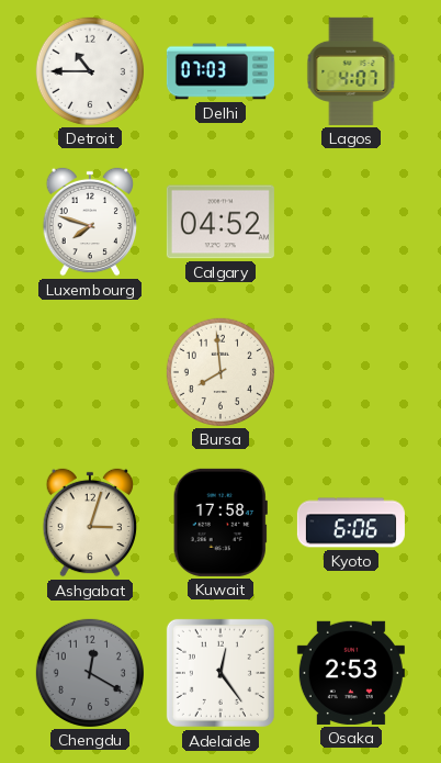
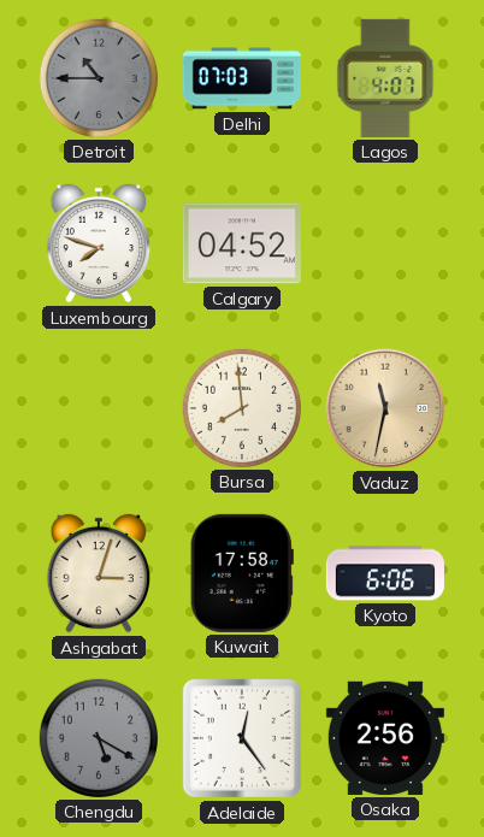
Detroit dial: white -> grey
Vaduz: none -> 11:32
Chengdu: 12:20 -> 5:20
Osaka: 2:53 -> 2:56
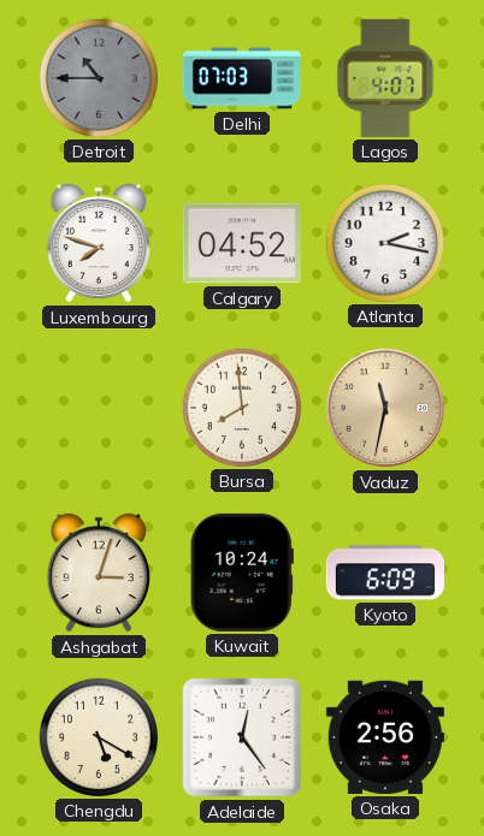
Atlanta: none -> 2:17
Kuwait: 17:58 -> 10:24
Kyoto: 6:06 -> 6:09
Chengdu dial: grey -> cream
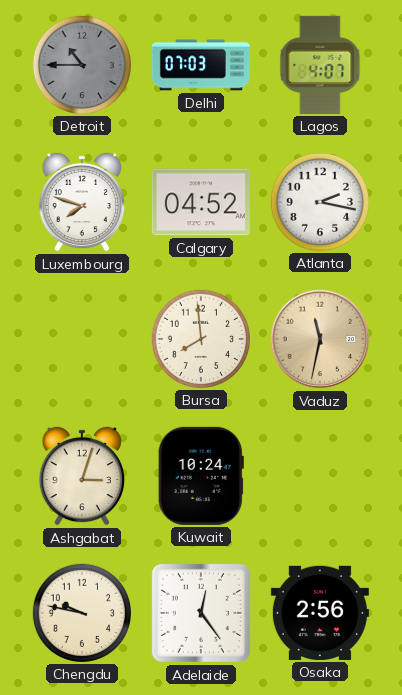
Kyoto: 6:09 -> none
Chengdu: 5:20 -> 9:47
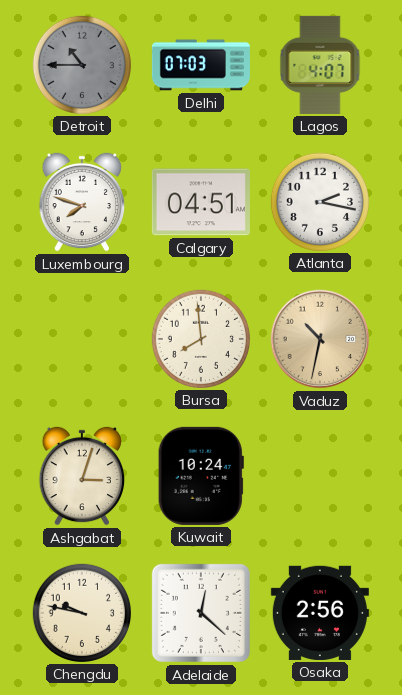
Calgary: 04:52 -> 04:51
Vaduz: 11:32 -> 10:32
Adelaide: 12:24 -> 12:22
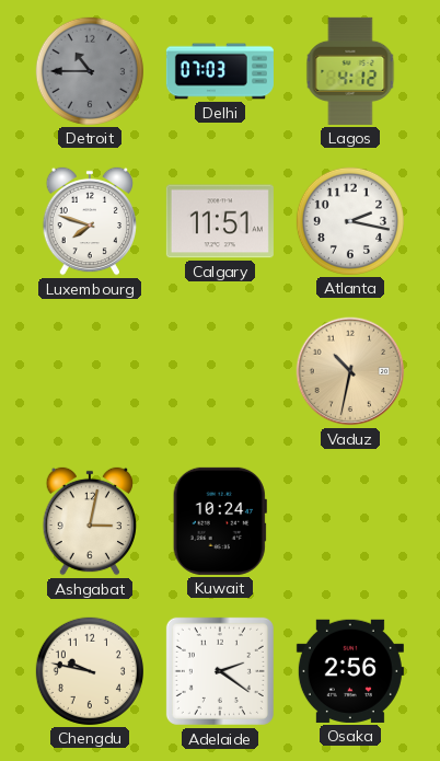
Lagos: 4:07 -> 4:12
Calgary: 04:51 -> 11:51
Bursa: 7:59 -> none
Ashgabat: 3:03 -> 3:02
Adelaide: 12:22 -> 2:21
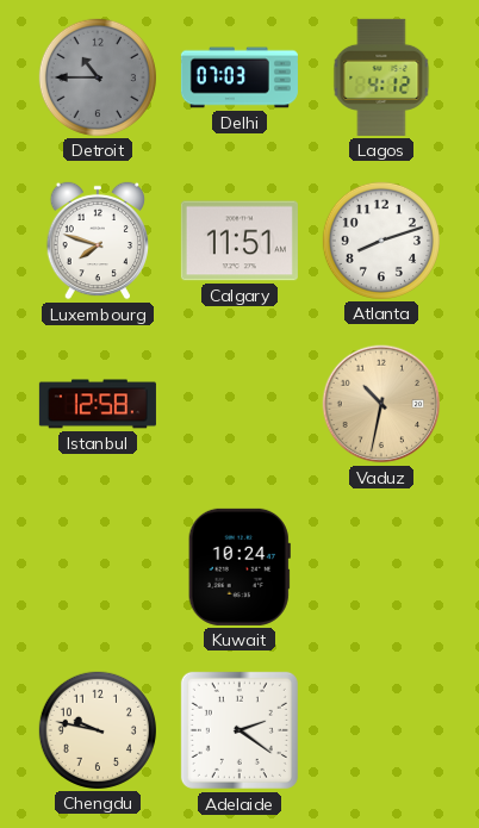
Atlanta: 2:17 -> 8:12
Istanbul: none -> 12:58
Ashgabat: 3:02 -> none
Osaka: 2:56 -> none
